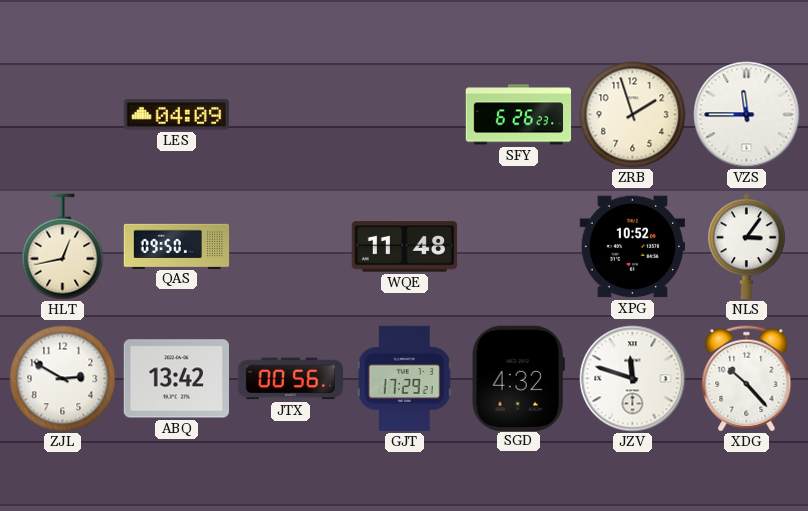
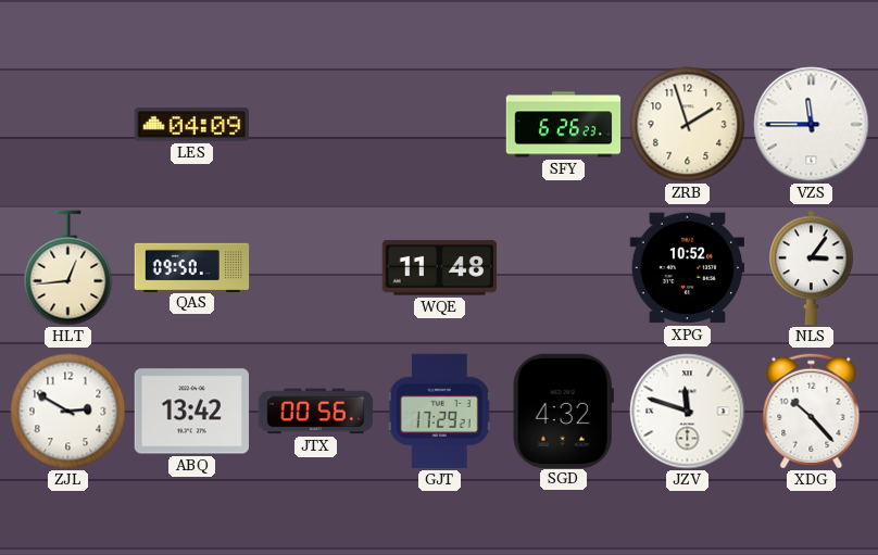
HLT: 12:43 -> 12:44
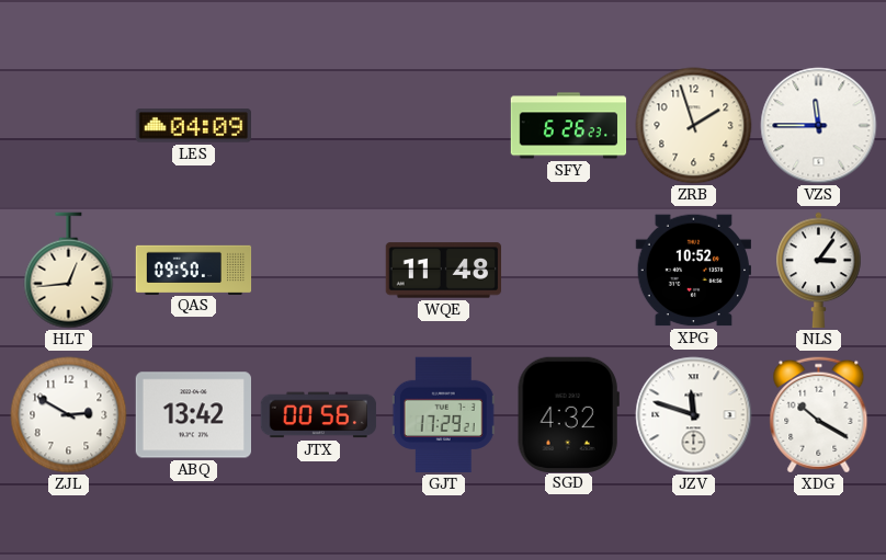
XDG: 10:23 -> 10:20
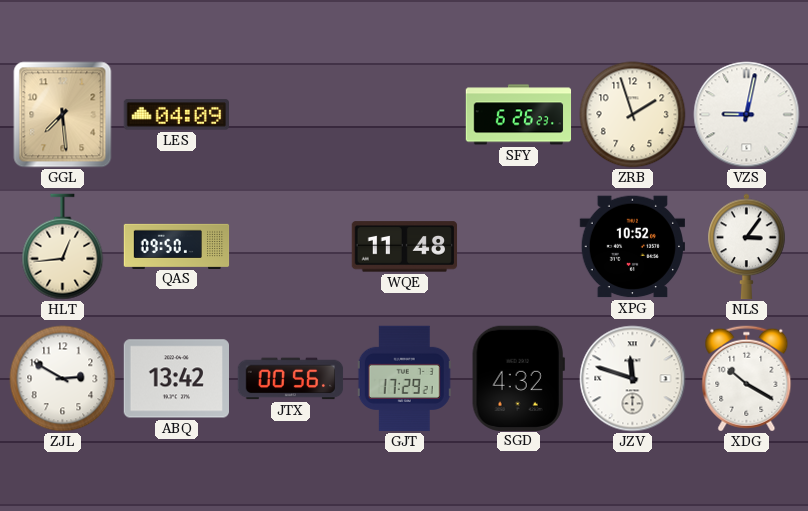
GGL: none -> 7:29
VZS: 11:45 -> 9:02
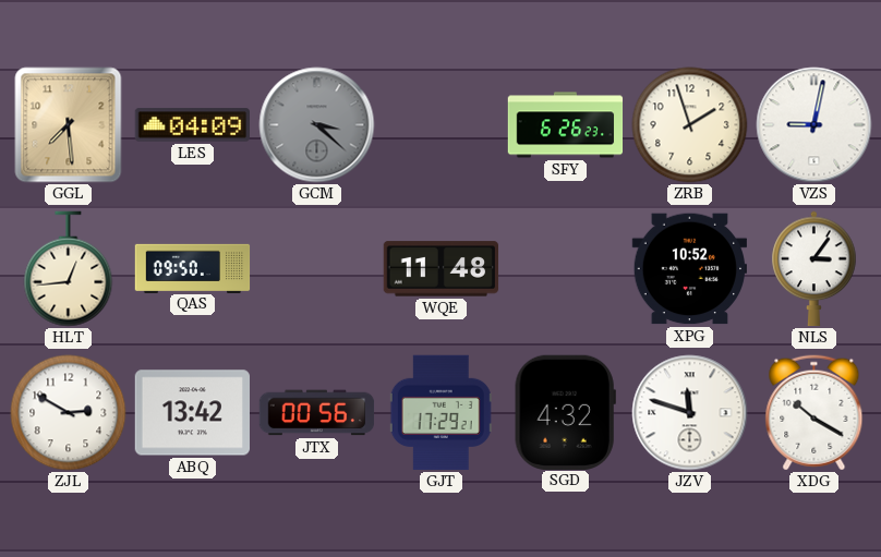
GCM: none -> 3:22
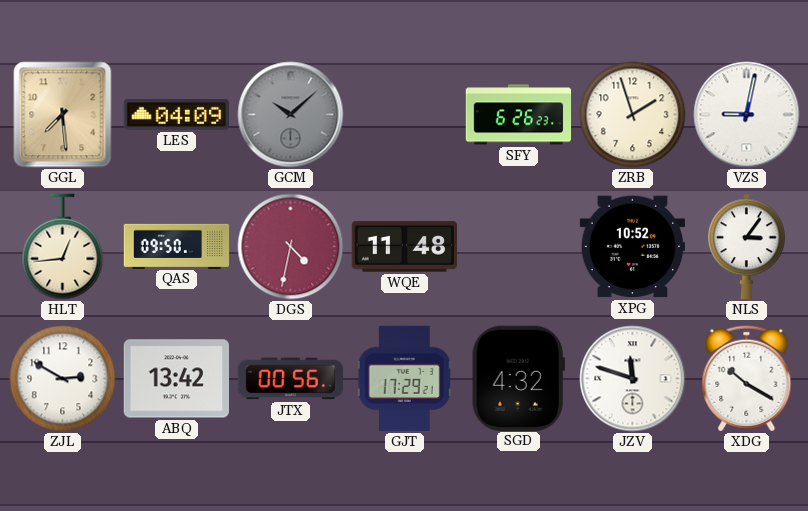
GCM: 3:22 -> 10:08
DGS: none -> 4:32
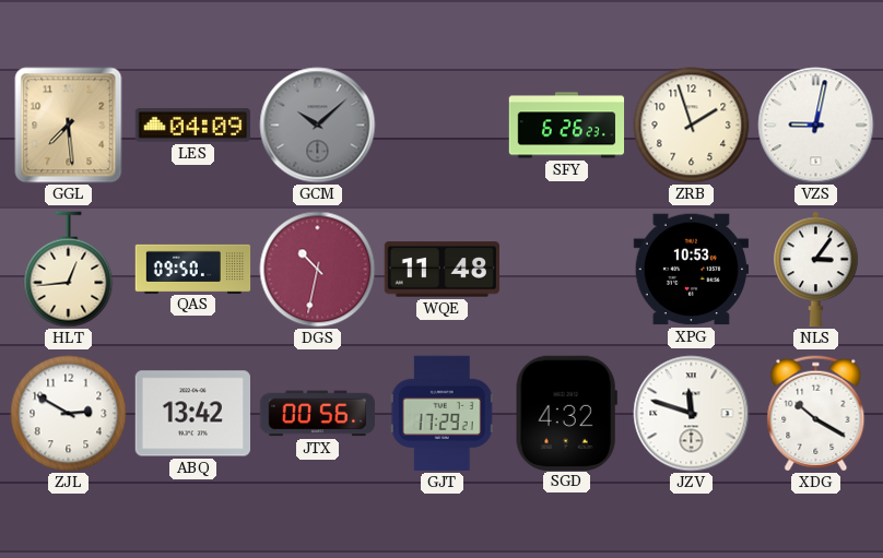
DGS: 4:32 -> 10:32
XPG: 10:52 -> 10:53
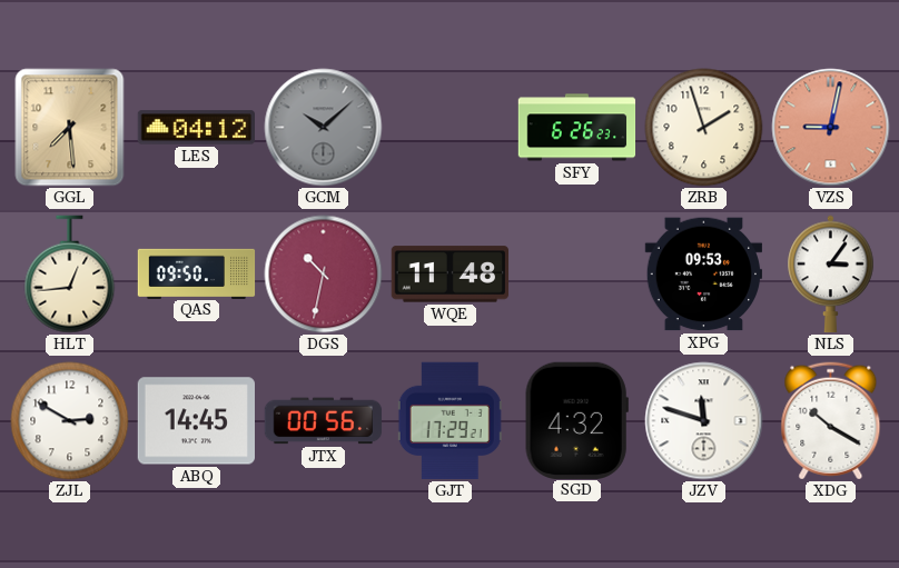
LES: 04:09 -> 04:12
VZS dial: white -> salmon
XPG: 10:53 -> 09:53
ABQ: 13:42 -> 14:45
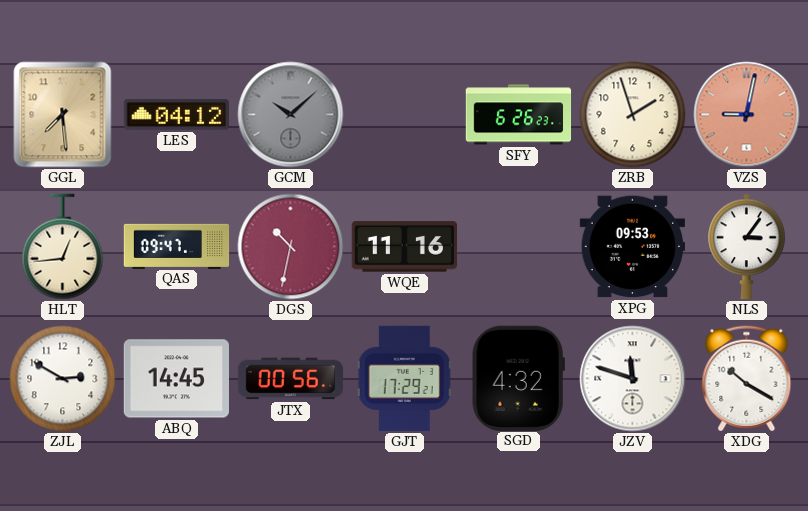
QAS: 09:50 -> 09:47
WQE: 11:48 -> 11:16
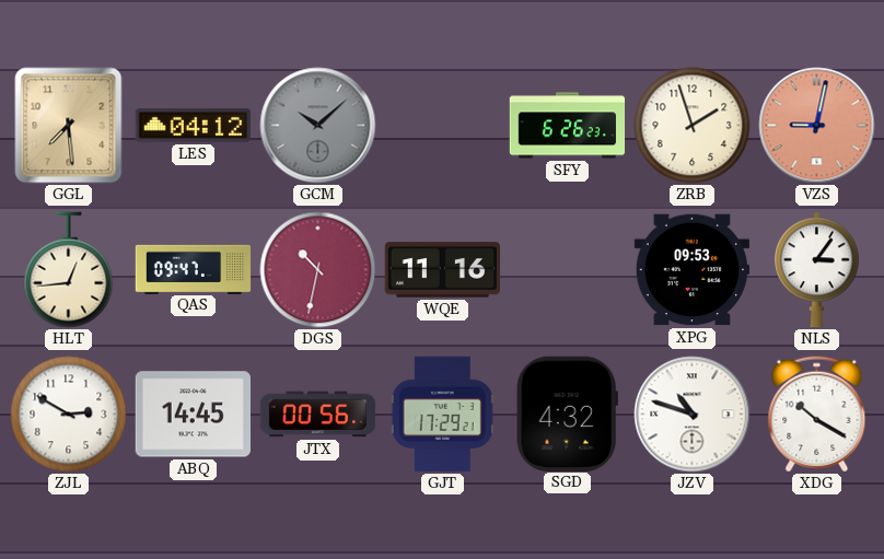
JZV: 11:48 -> 10:48
